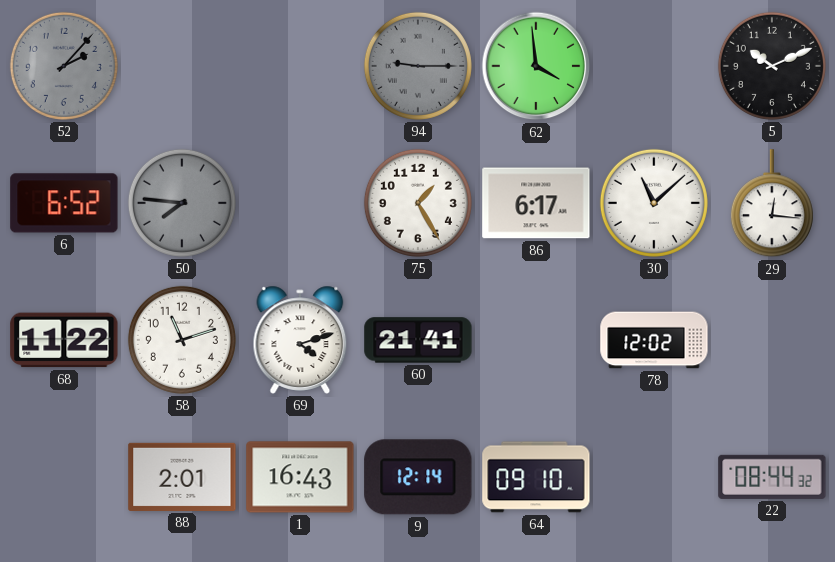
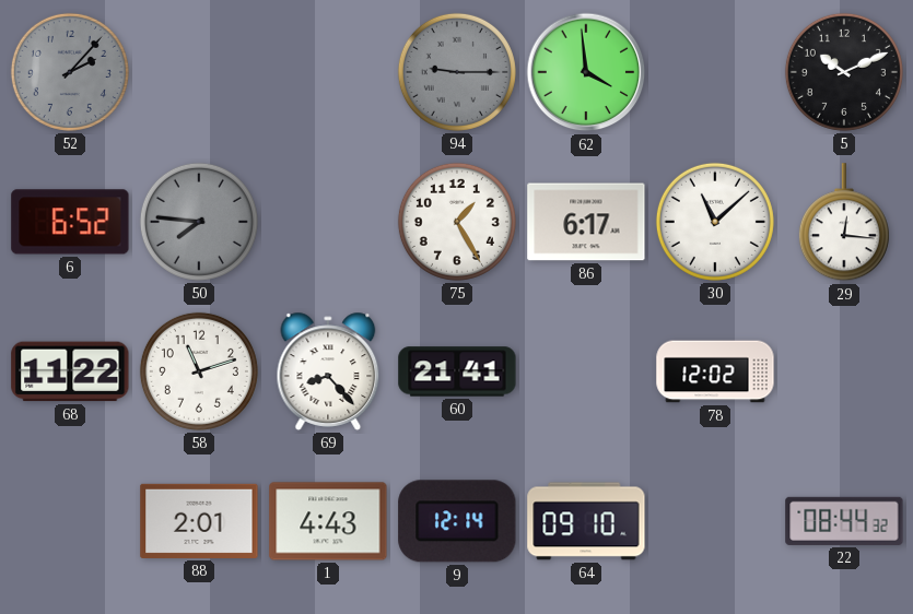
69: 4:12 -> 8:23
1: 16:43 -> 4:43
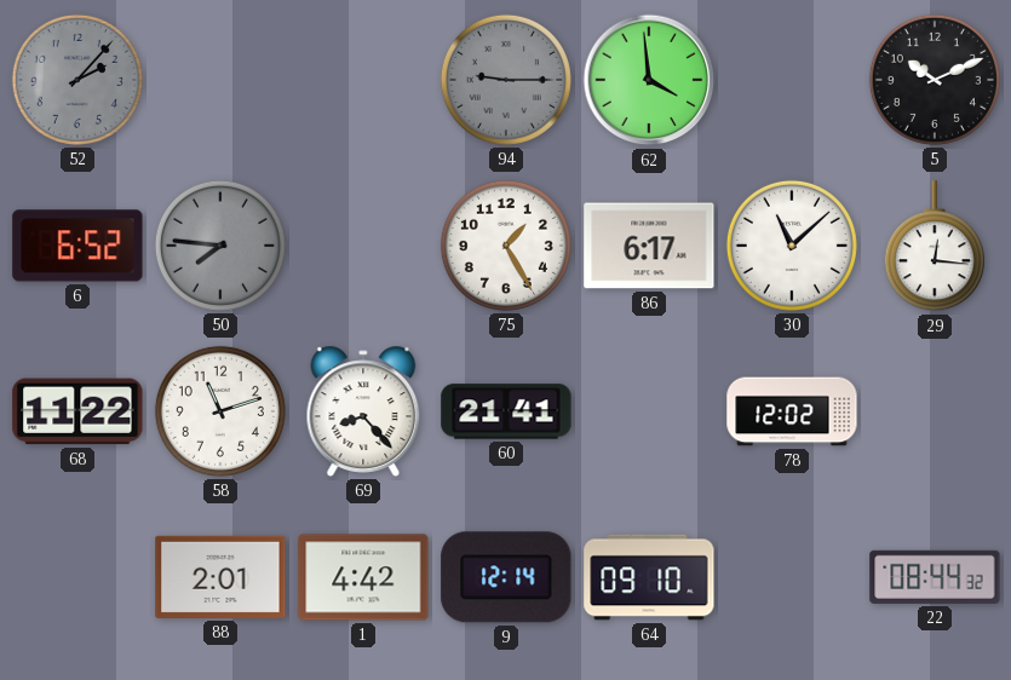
1: 4:43 -> 4:42
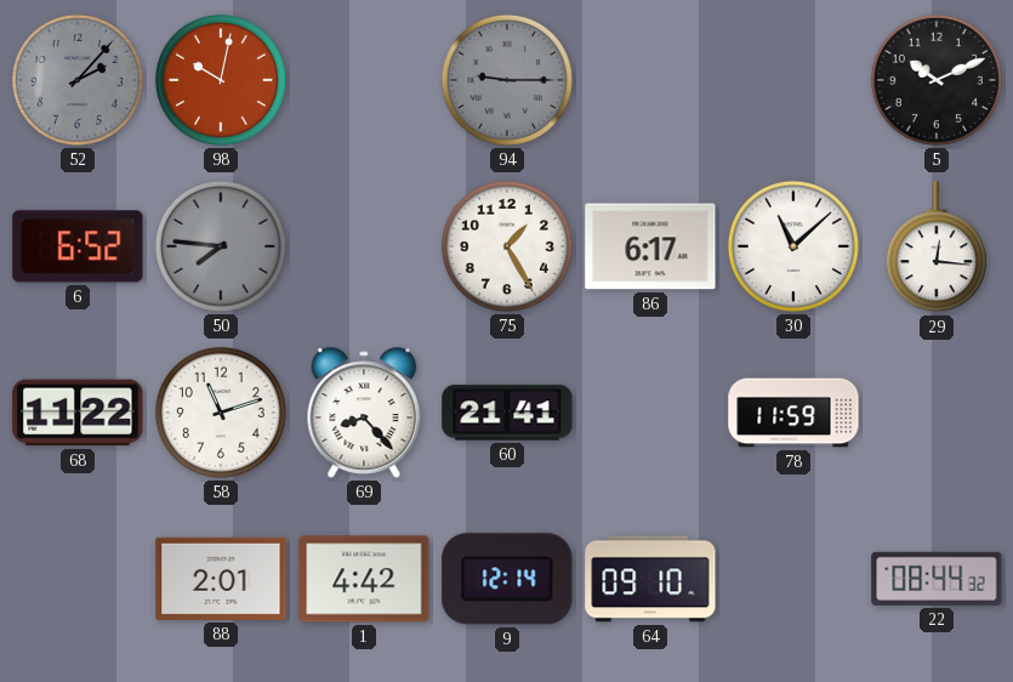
98: none -> 10:02
62: 3:59 -> none
78: 12:02 -> 11:59
